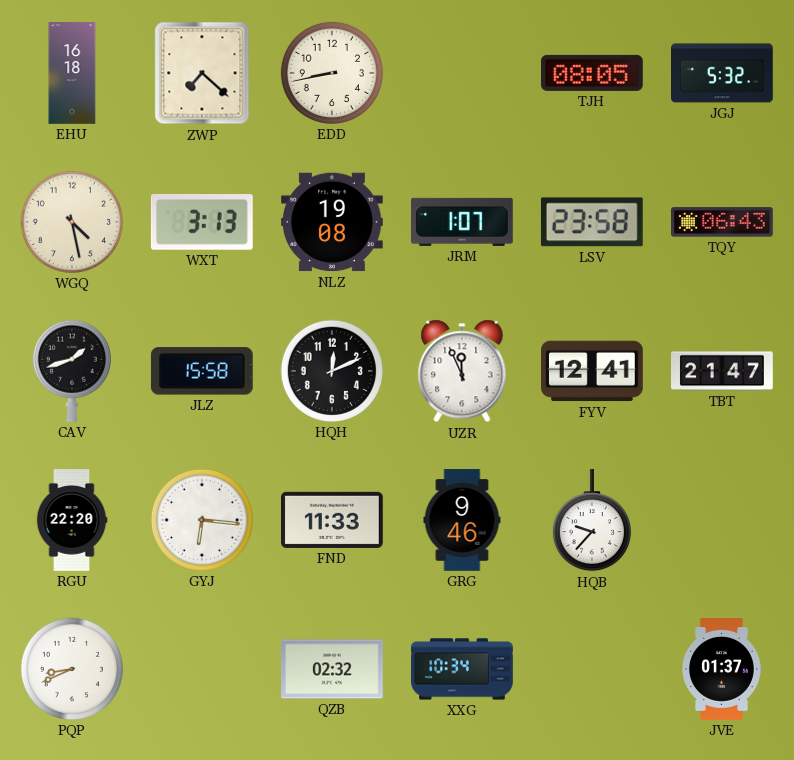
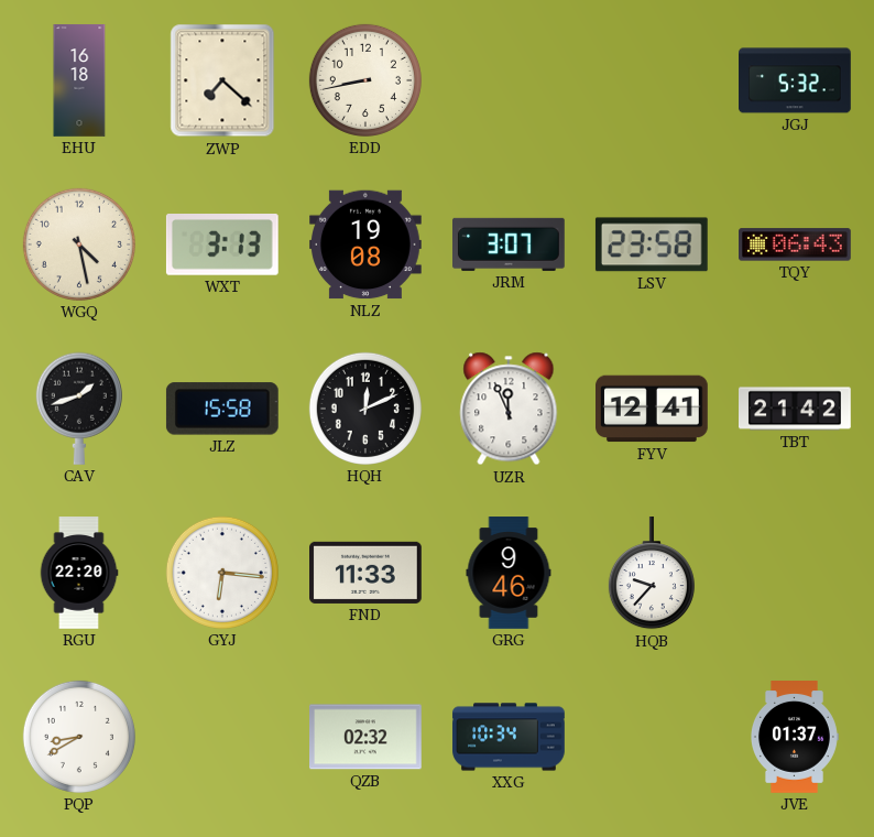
TJH: 08:05 -> none
JRM: 1:07 -> 3:07
TBT: 21:47 -> 21:42
PQP: 8:41 -> 8:40
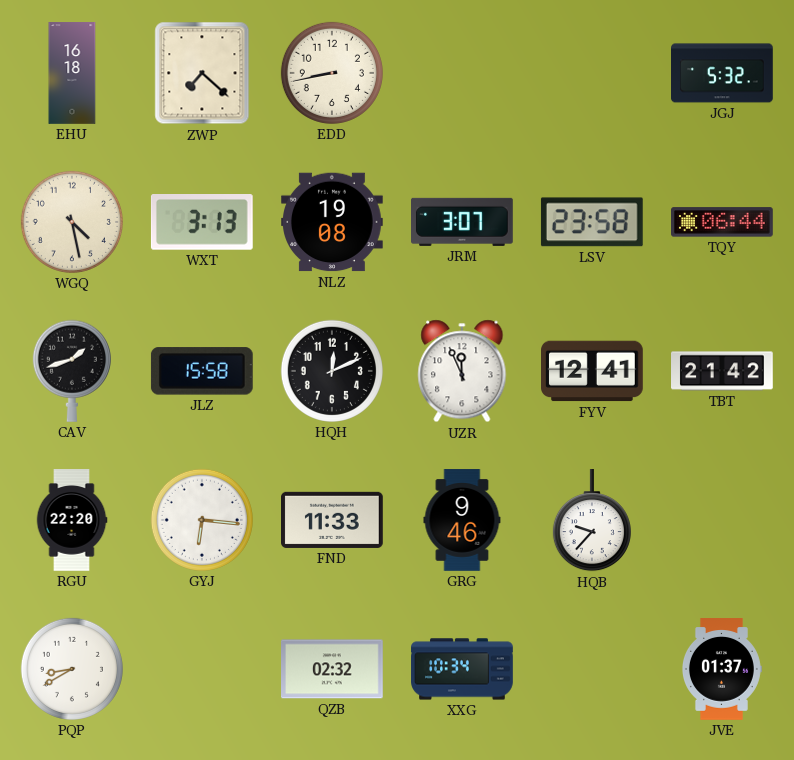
TQY: 06:43 -> 06:44
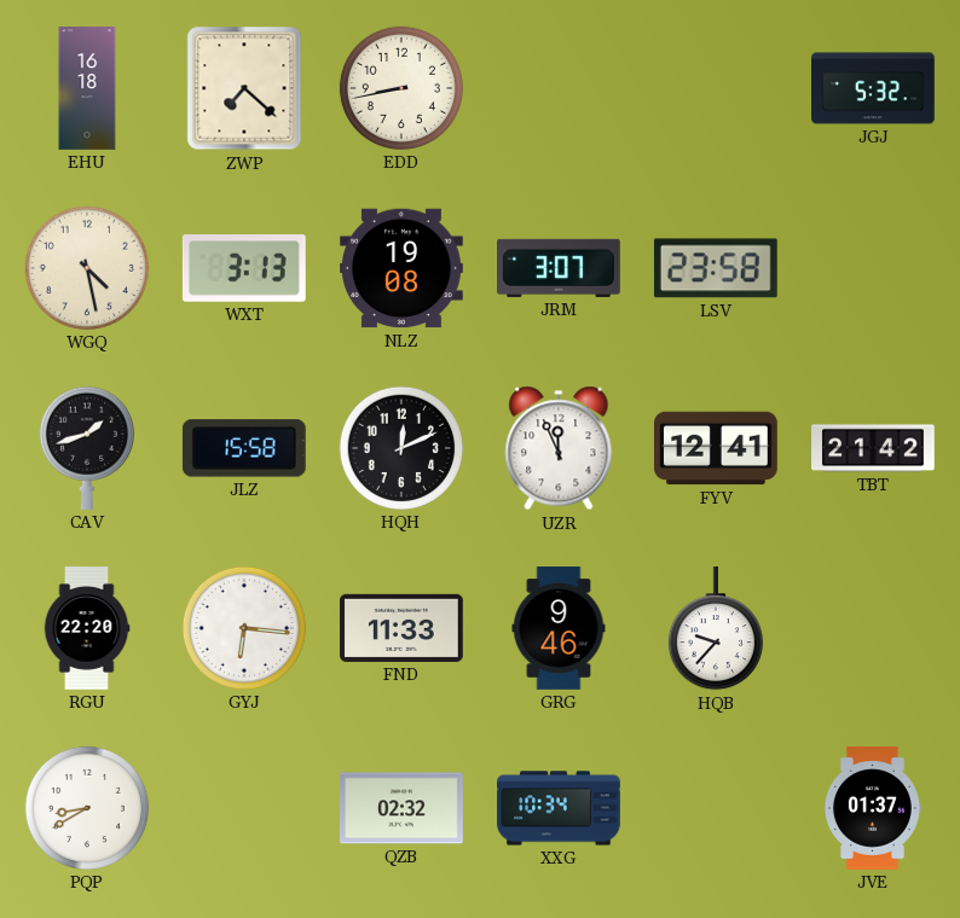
TQY: 06:44 -> none
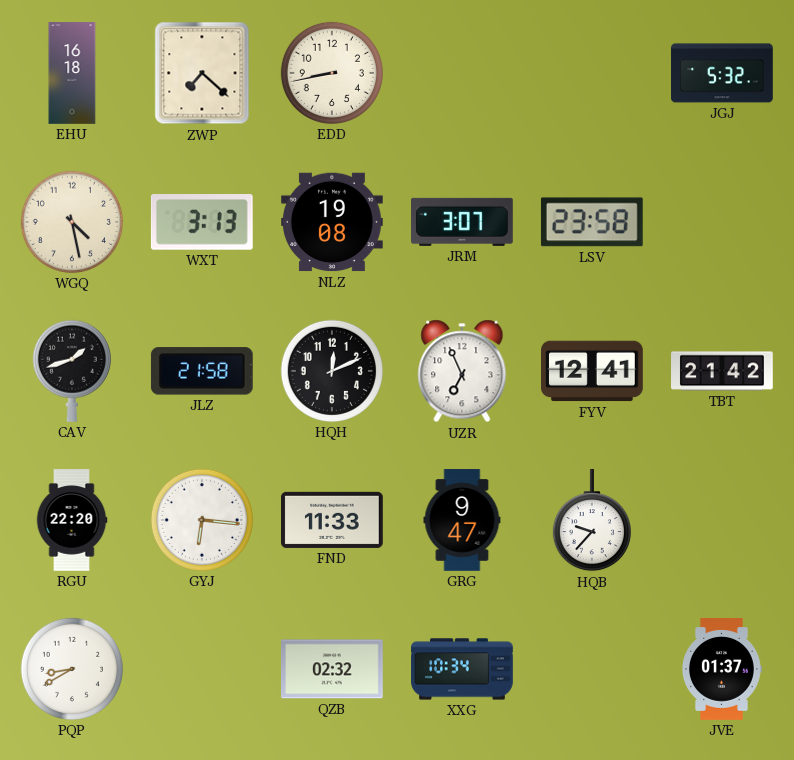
JLZ: 15:58 -> 21:58
UZR: 11:56 -> 6:56
GRG: 9:46 -> 9:47
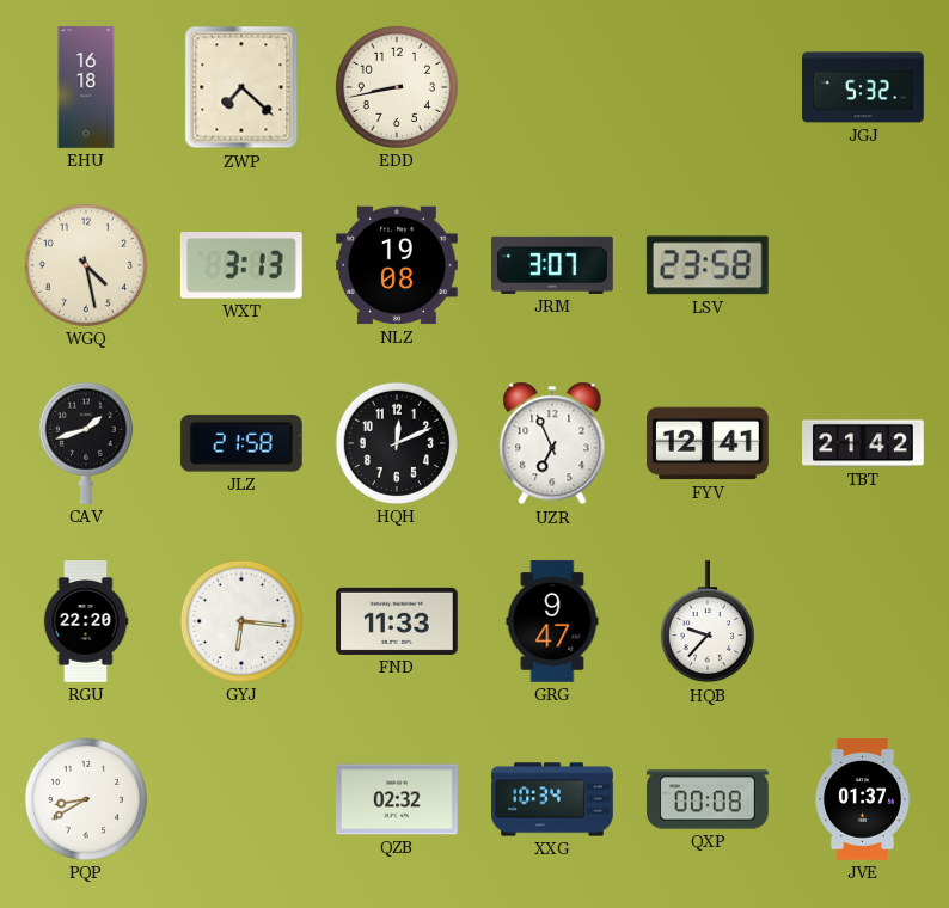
QXP: none -> 00:08
